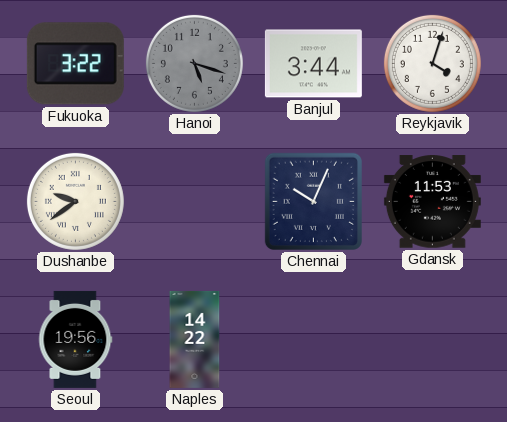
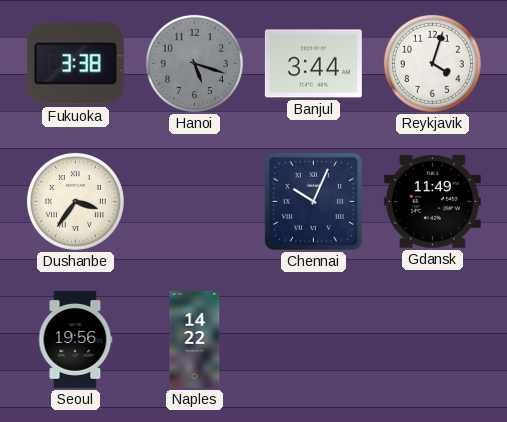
Fukuoka: 3:22 -> 3:38
Dushanbe: 9:39 -> 3:36
Gdansk: 11:53 -> 11:49
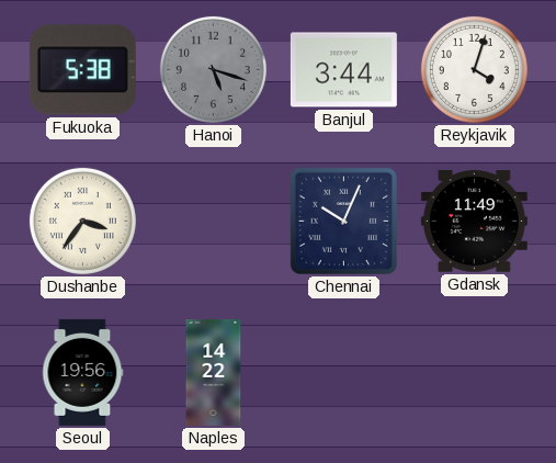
Fukuoka: 3:38 -> 5:38
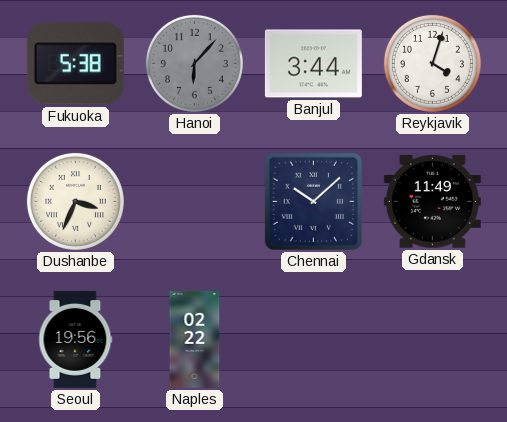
Hanoi: 5:18 -> 6:07
Dushanbe: 3:36 -> 3:34
Chennai: 10:04 -> 10:08
Naples: 14:22 -> 02:22
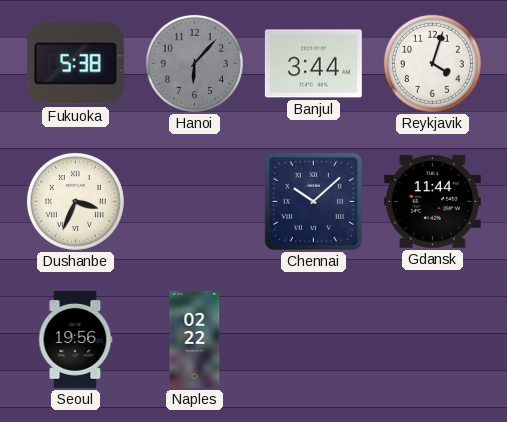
Gdansk: 11:49 -> 11:44
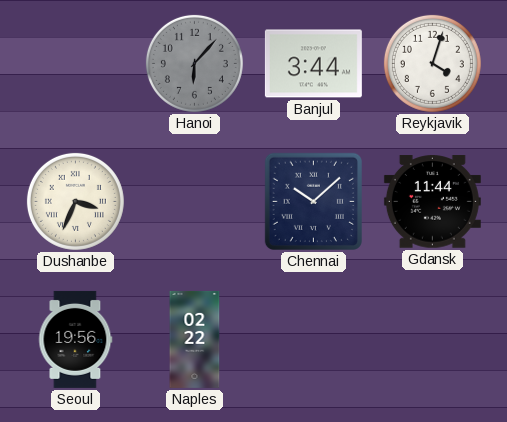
Fukuoka: 5:38 -> none
